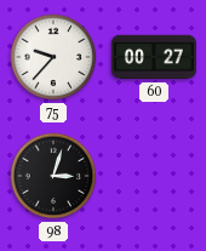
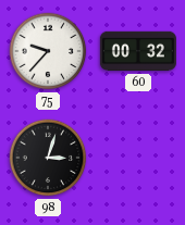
60: 00:27 -> 00:32
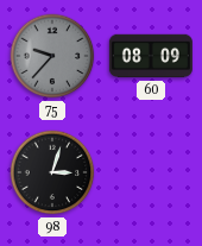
75 dial: white -> grey
60: 00:32 -> 08:09
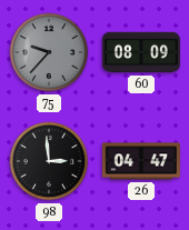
98: 3:03 -> 2:59
26: none -> 04:47
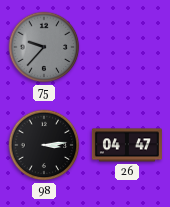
60: 08:09 -> none
98: 2:59 -> 3:14
